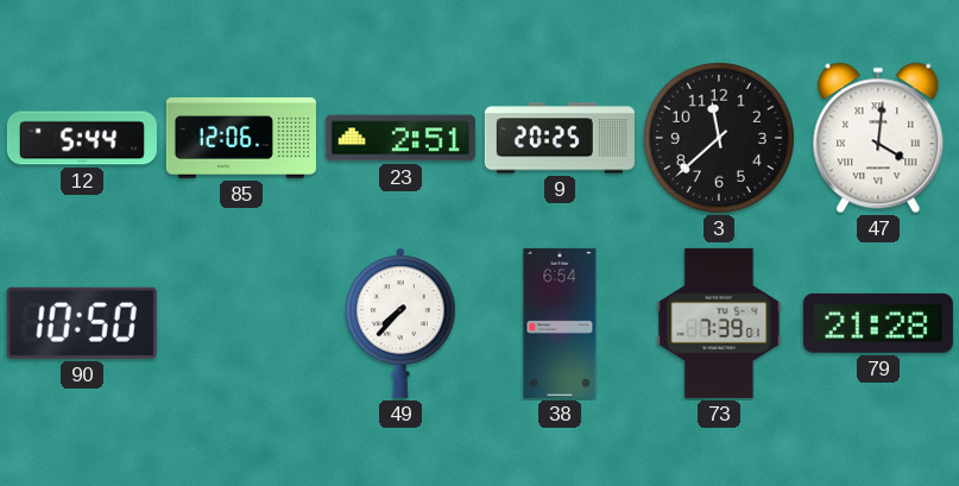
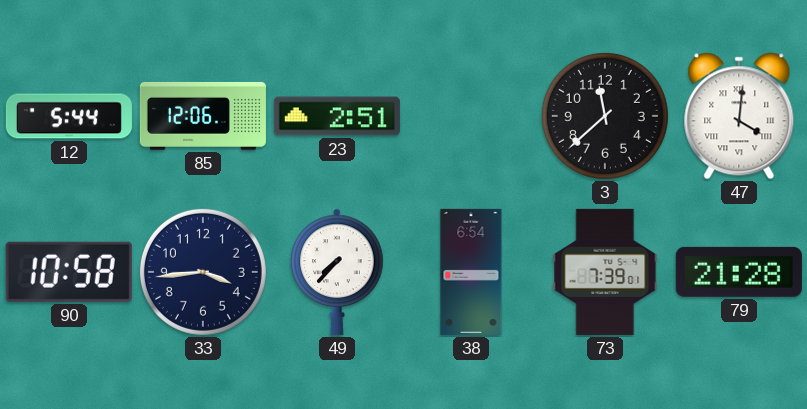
9: 20:25 -> none
90: 10:50 -> 10:58
33: none -> 3:44
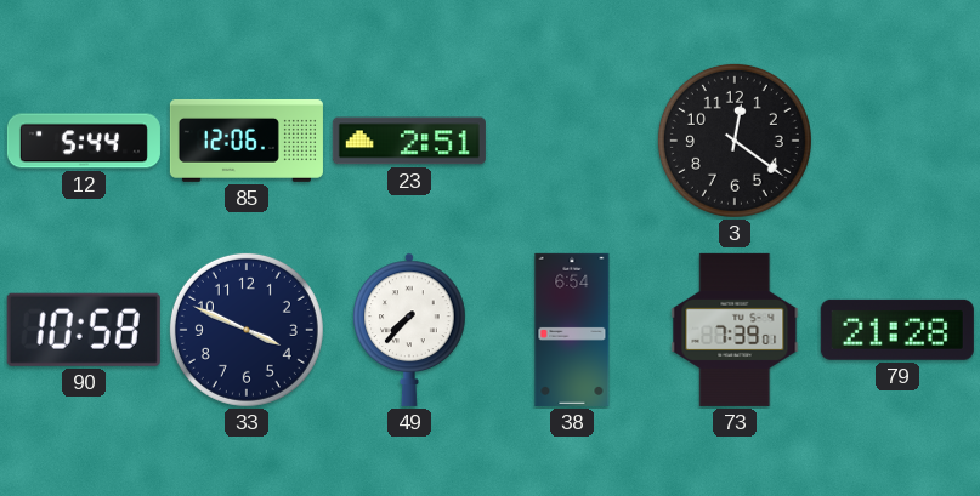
3: 11:38 -> 12:21
47: 4:01 -> none
33: 3:44 -> 3:49
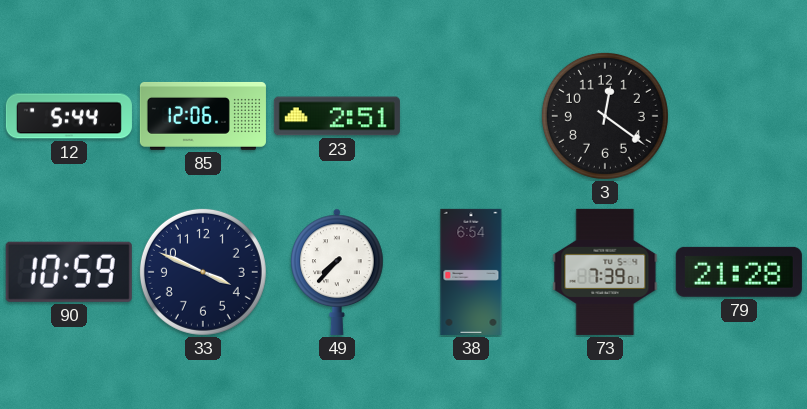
90: 10:58 -> 10:59
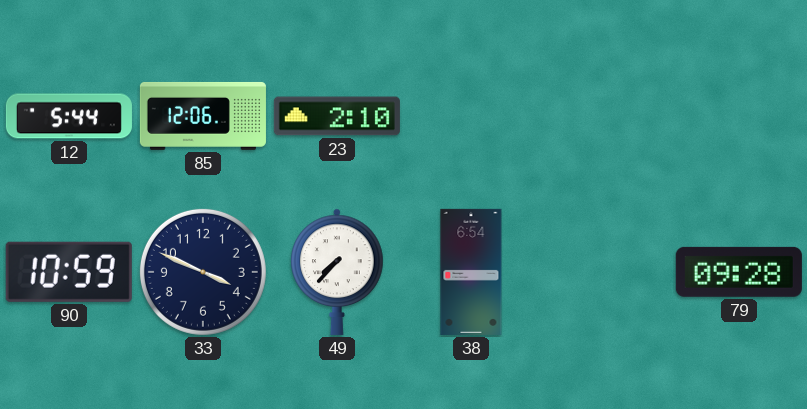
23: 2:51 -> 2:10
3: 12:21 -> none
73: 7:39 -> none
79: 21:28 -> 09:28
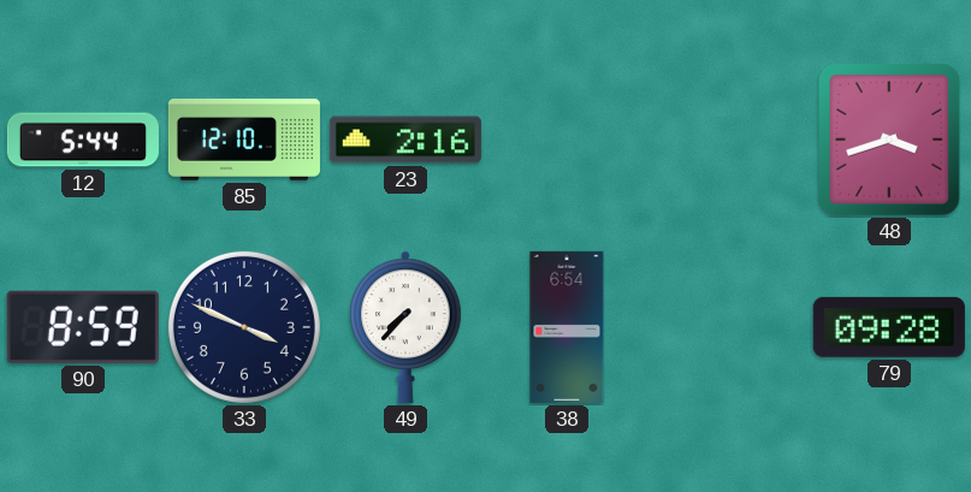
85: 12:06 -> 12:10
23: 2:10 -> 2:16
48: none -> 3:42
90: 10:59 -> 8:59
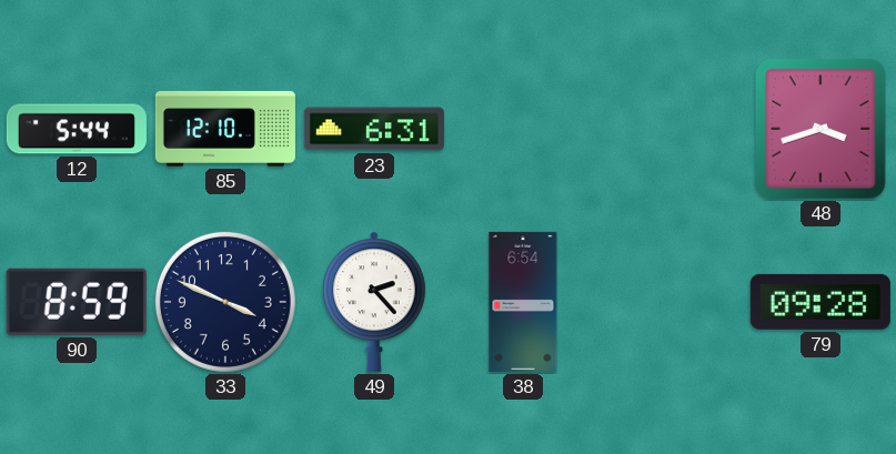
23: 2:16 -> 6:31
49: 7:37 -> 2:23
